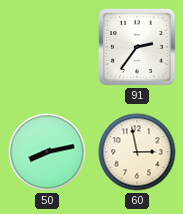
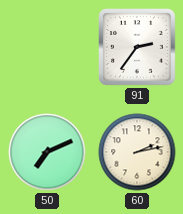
50: 8:13 -> 7:11
60: 2:58 -> 2:13
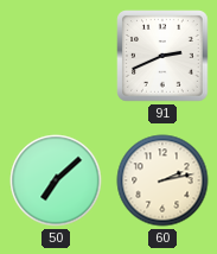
91: 2:36 -> 2:41
50: 7:11 -> 7:08
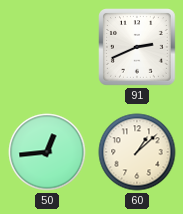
50: 7:08 -> 12:44
60: 2:13 -> 1:08
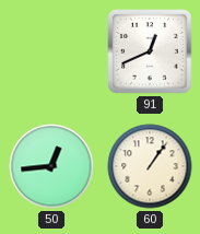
91: 2:41 -> 12:41
60: 1:08 -> 1:06
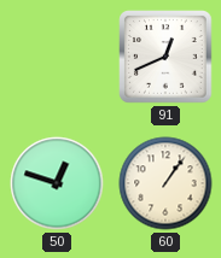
50: 12:44 -> 12:48
